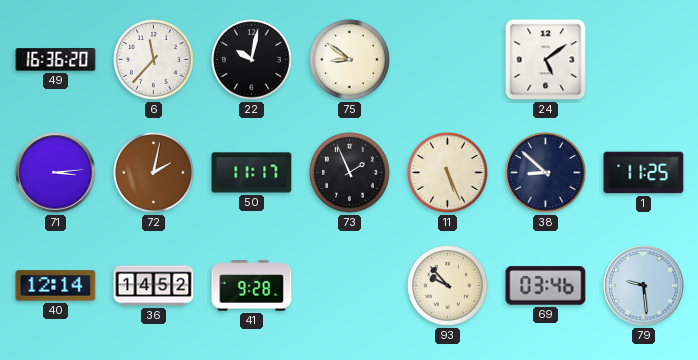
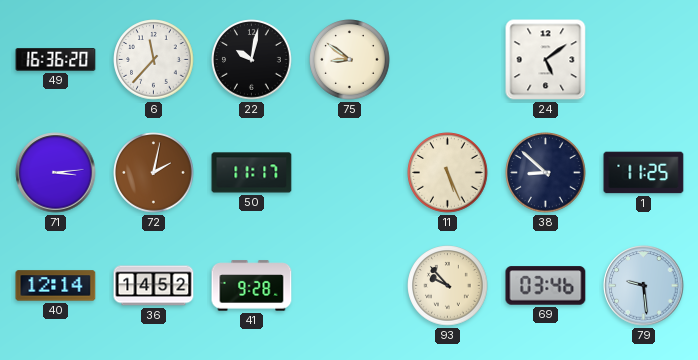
73: 1:56 -> none
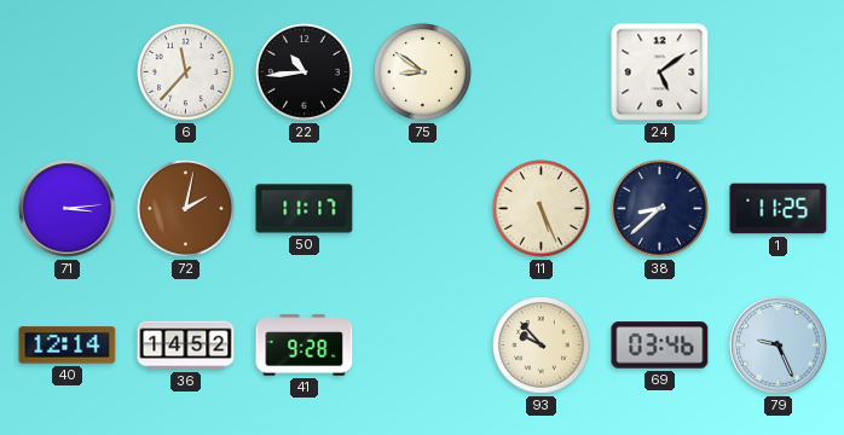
49: 16:36 -> none
22: 10:02 -> 10:44
38: 8:52 -> 8:38
79: 9:29 -> 9:26
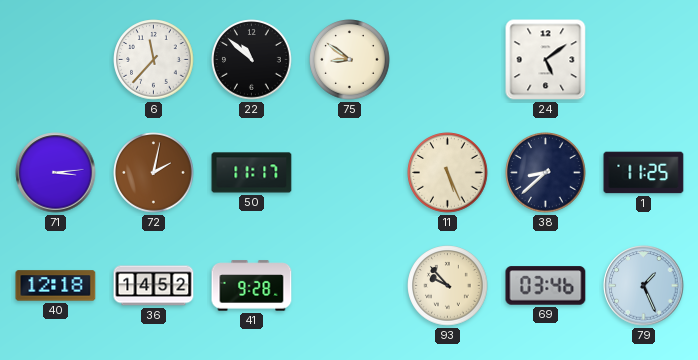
22: 10:44 -> 10:52
40: 12:14 -> 12:18
79: 9:26 -> 1:26
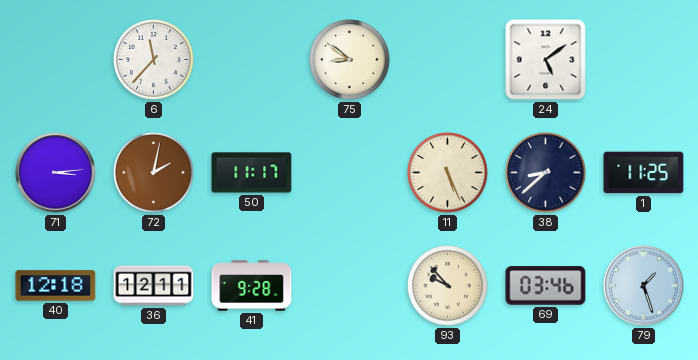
22: 10:52 -> none
36: 14:52 -> 12:11
79: 1:26 -> 1:27
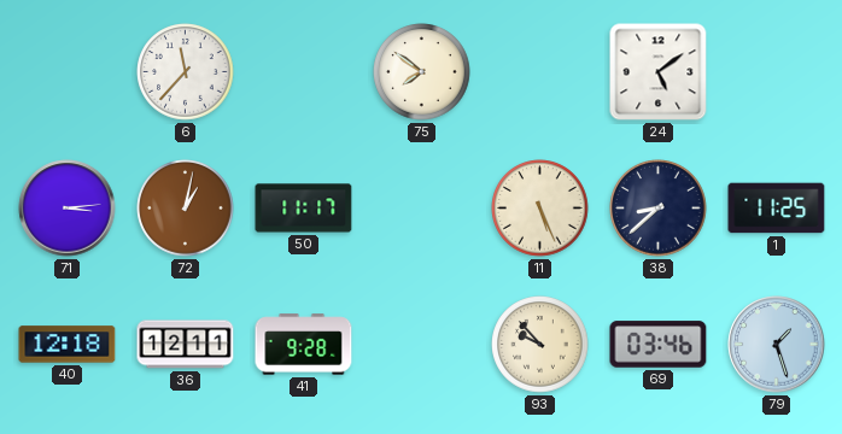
75: 8:51 -> 7:51
72: 2:02 -> 1:02
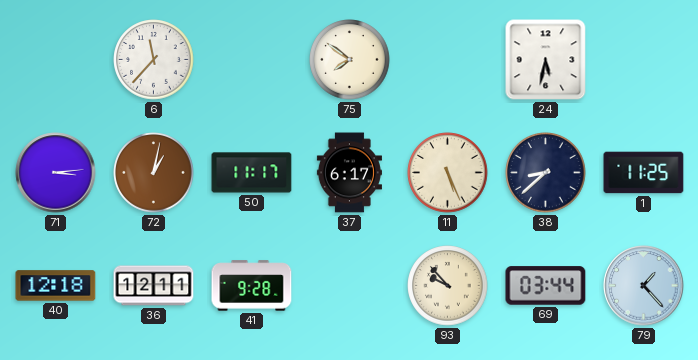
24: 5:09 -> 5:32
37: none -> 6:17
69: 03:46 -> 03:44
79: 1:27 -> 1:23
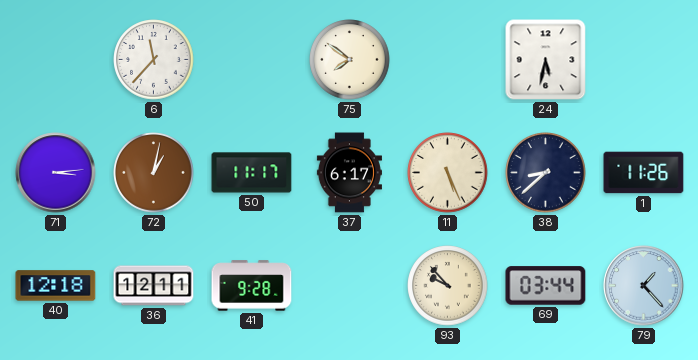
1: 11:25 -> 11:26
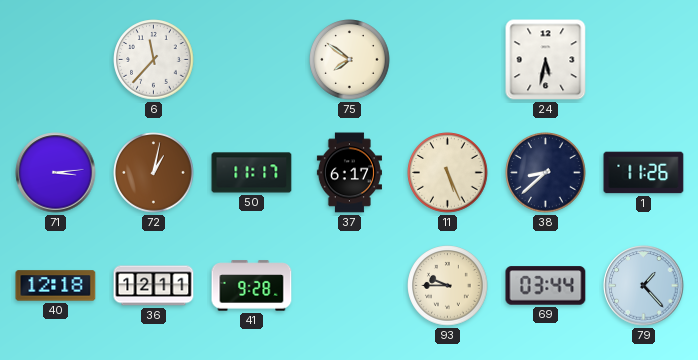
93: 9:53 -> 9:45
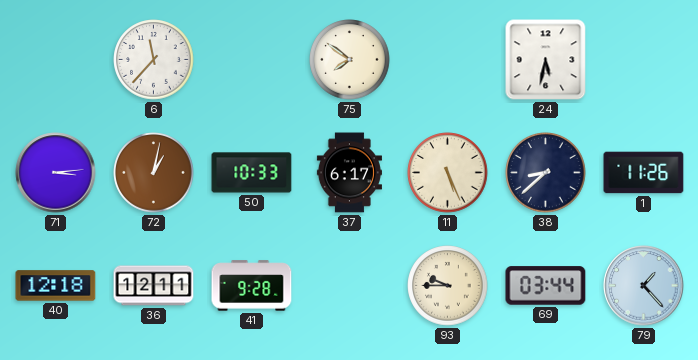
50: 11:17 -> 10:33
